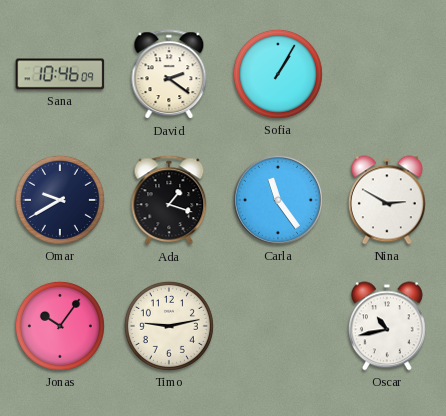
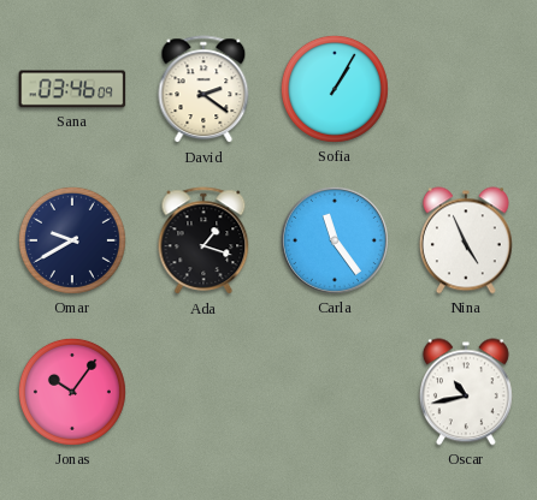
Sana: 10:46 -> 03:46
Nina: 2:50 -> 4:56
Timo: 9:13 -> none
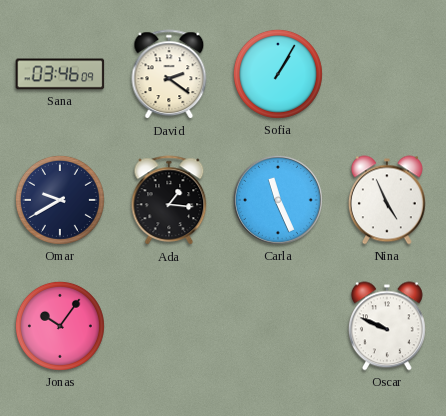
Ada: 1:18 -> 1:16
Carla: 11:24 -> 11:26
Oscar: 10:43 -> 9:49
